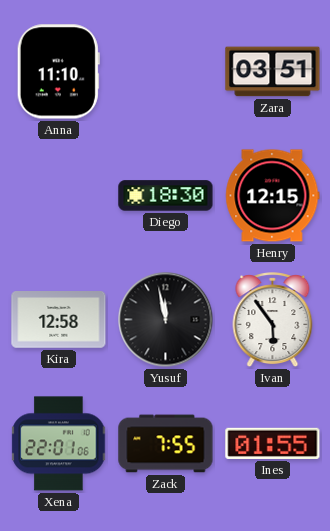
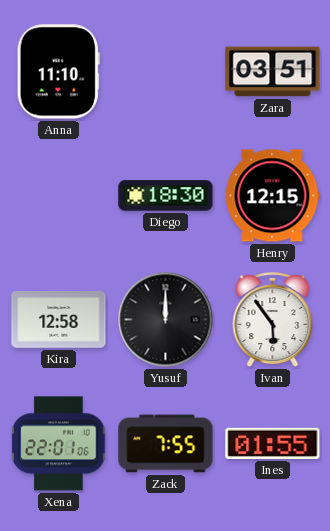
Yusuf: 11:58 -> 12:00
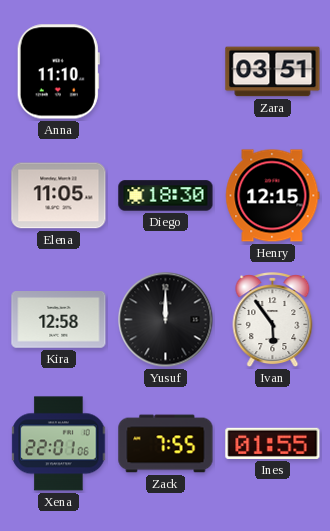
Elena: none -> 11:05
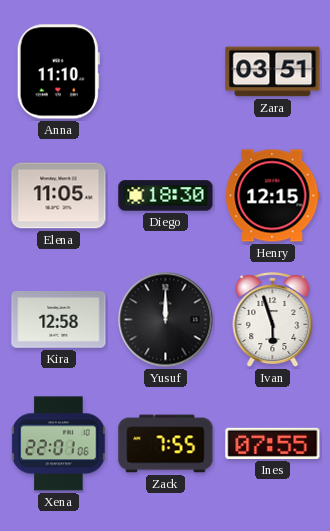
Ivan: 5:54 -> 5:57
Ines: 01:55 -> 07:55
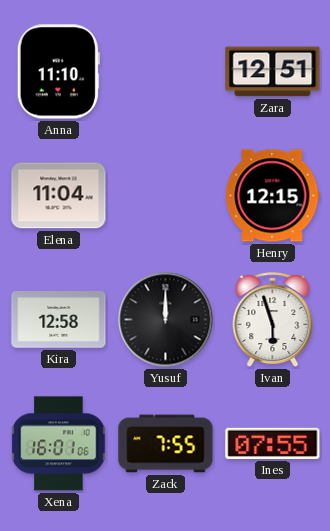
Zara: 03:51 -> 12:51
Elena: 11:05 -> 11:04
Diego: 18:30 -> none
Xena: 22:01 -> 16:01
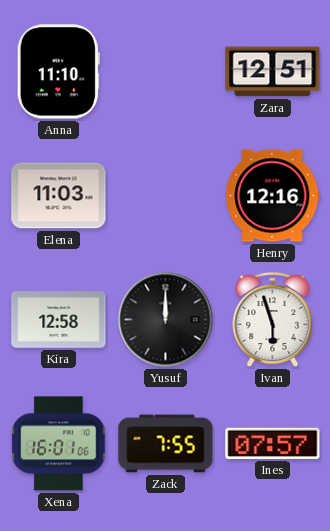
Elena: 11:04 -> 11:03
Henry: 12:15 -> 12:16
Ines: 07:55 -> 07:57
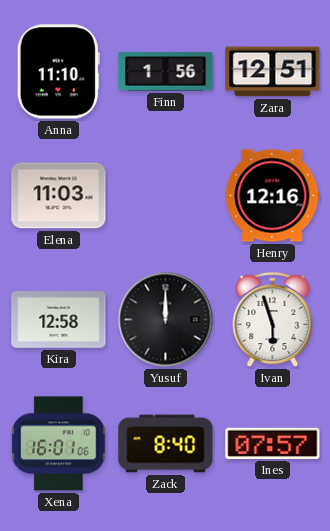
Finn: none -> 1:56
Zack: 7:55 -> 8:40
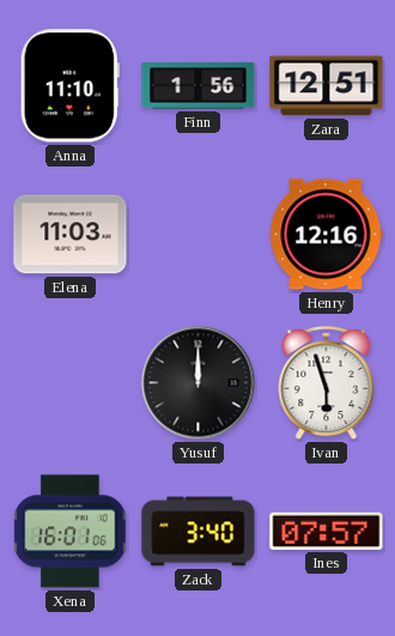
Kira: 12:58 -> none
Zack: 8:40 -> 3:40
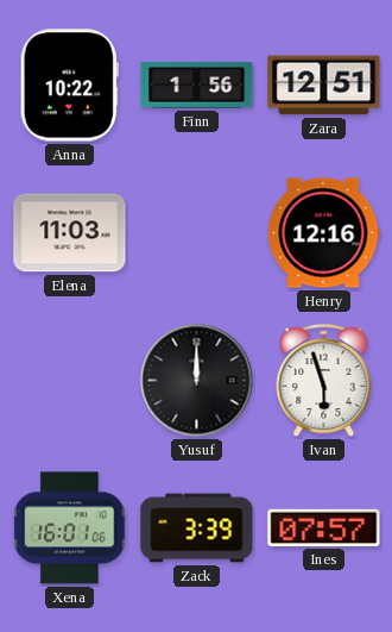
Anna: 11:10 -> 10:22
Zack: 3:40 -> 3:39
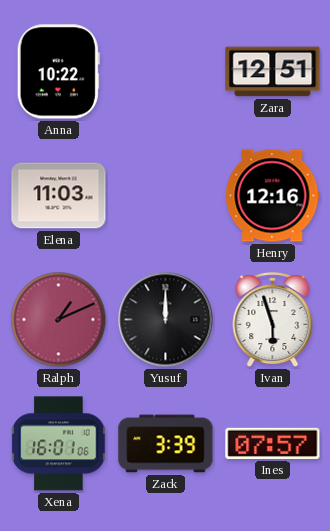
Finn: 1:56 -> none
Ralph: none -> 1:11
